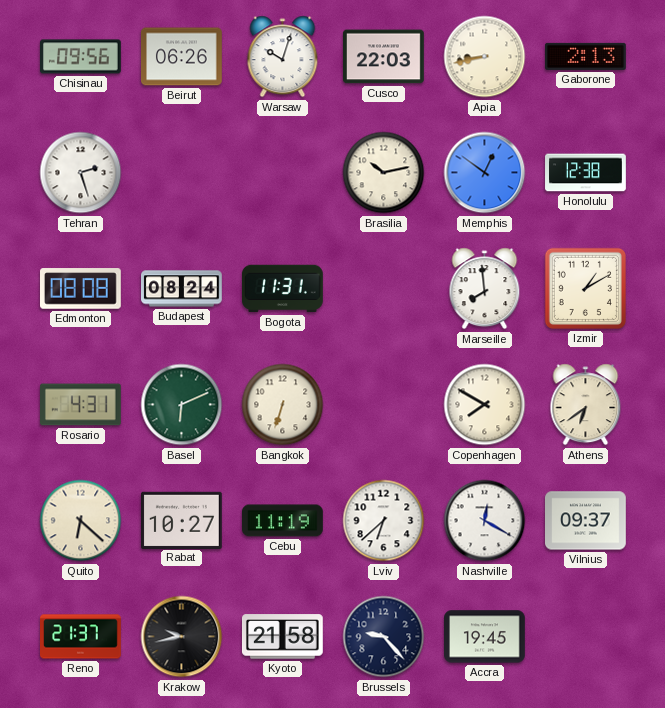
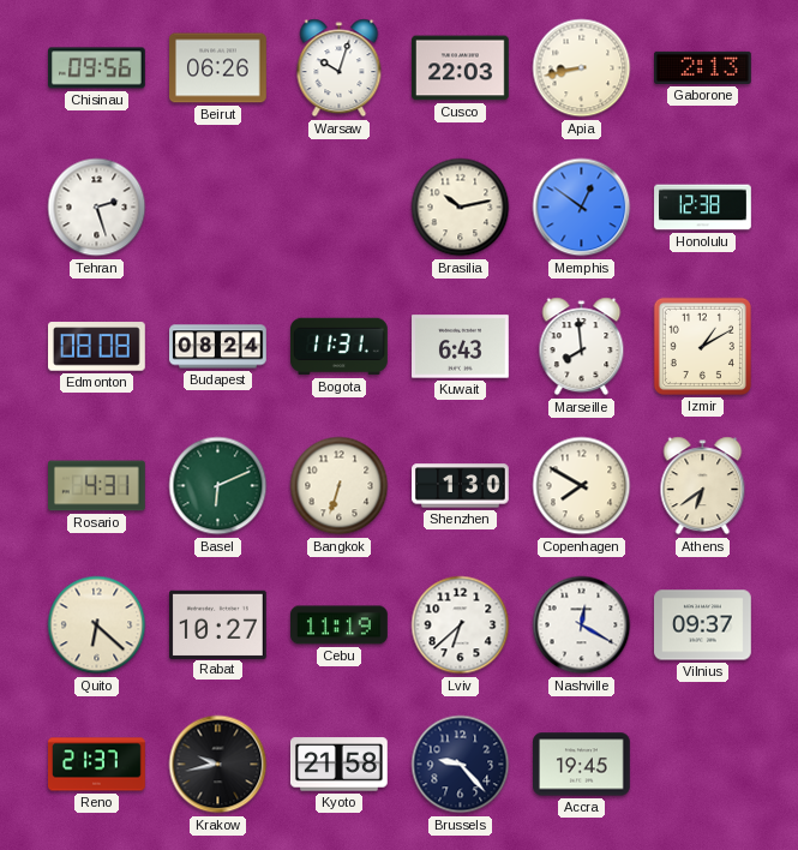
Kuwait: none -> 6:43
Shenzhen: none -> 1:30
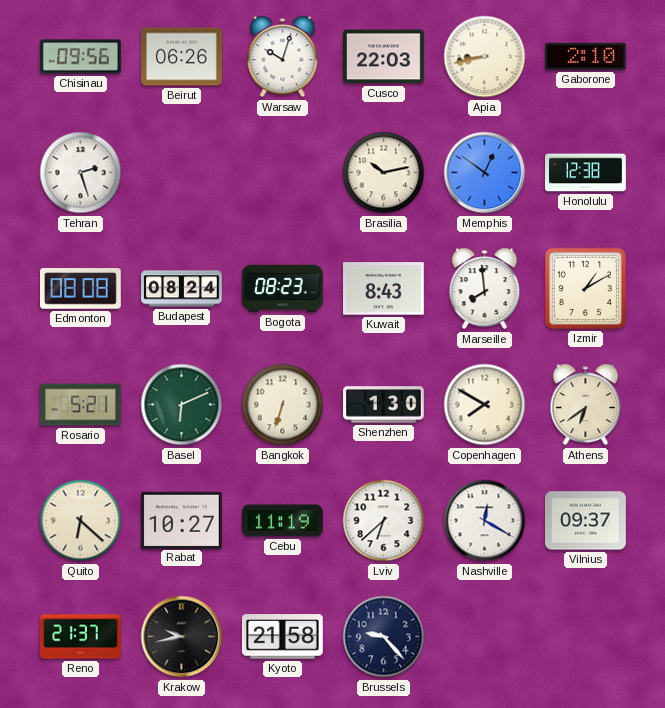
Gaborone: 2:13 -> 2:10
Bogota: 11:31 -> 08:23
Kuwait: 6:43 -> 8:43
Rosario: 4:31 -> 5:21
Accra: 19:45 -> none
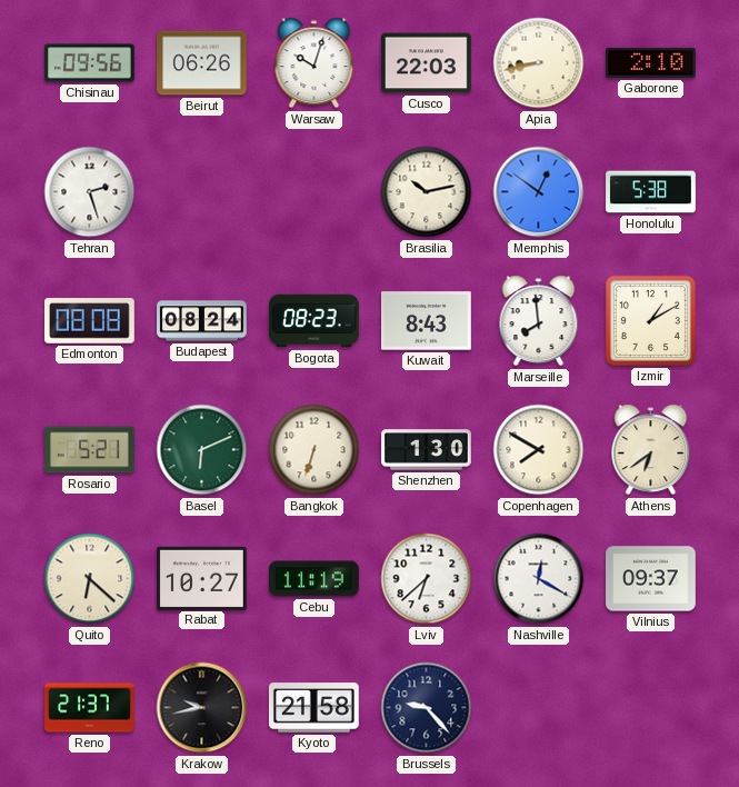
Honolulu: 12:38 -> 5:38
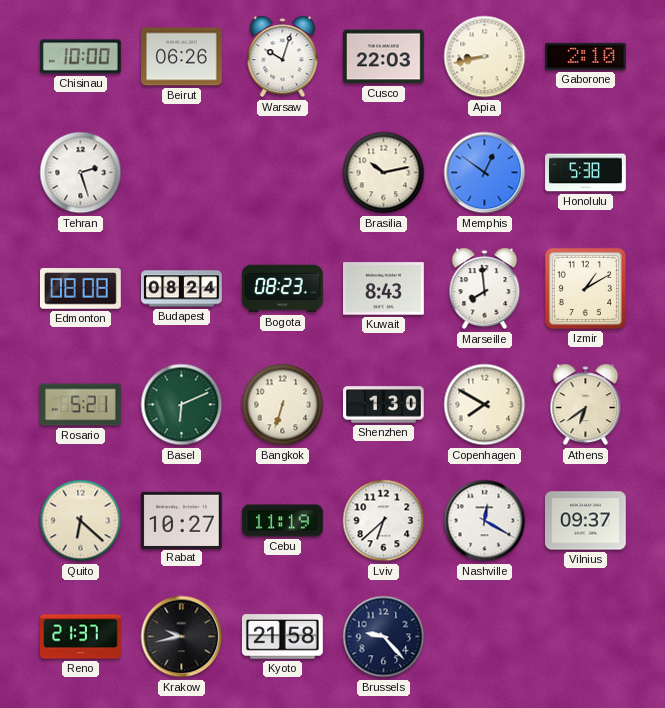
Chisinau: 09:56 -> 10:00
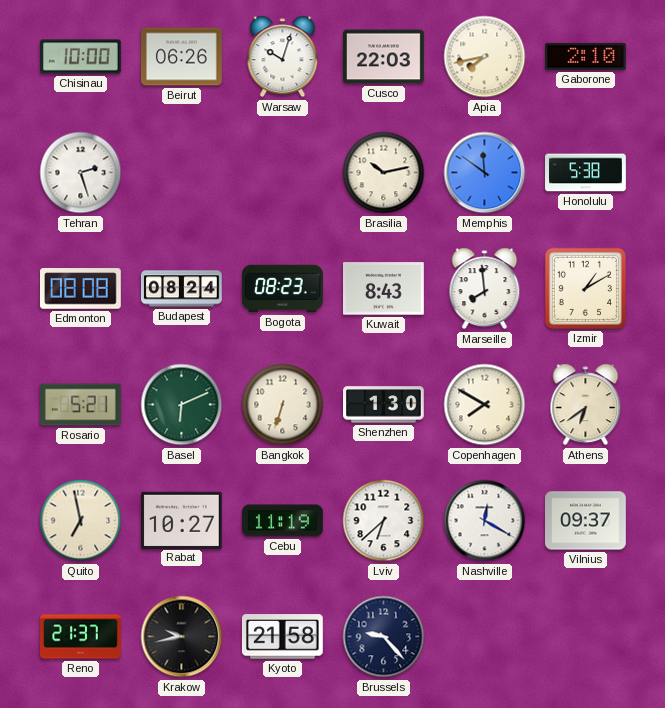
Apia: 8:43 -> 7:43
Memphis: 12:51 -> 11:51
Quito: 6:22 -> 6:58
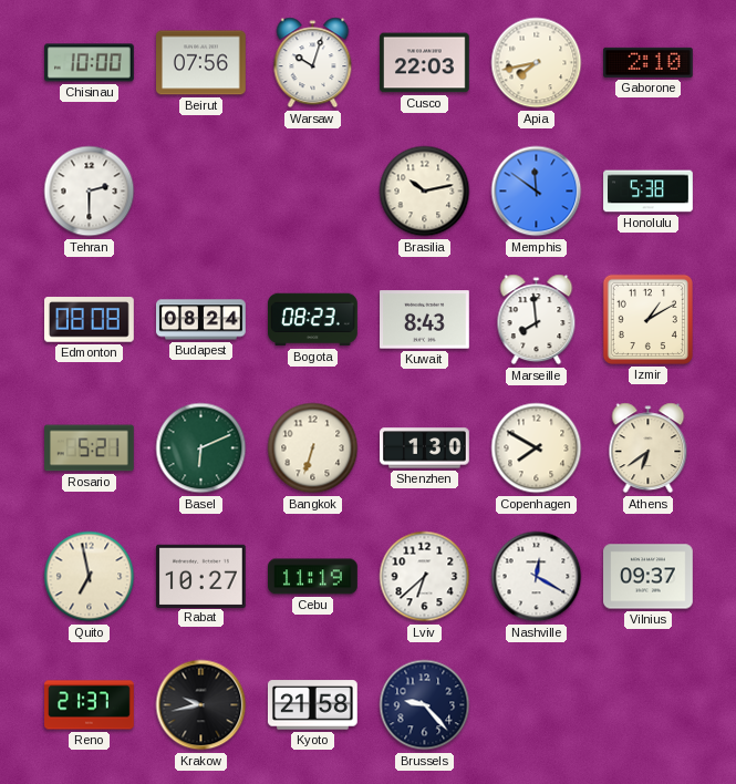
Beirut: 06:26 -> 07:56
Tehran: 2:27 -> 2:30
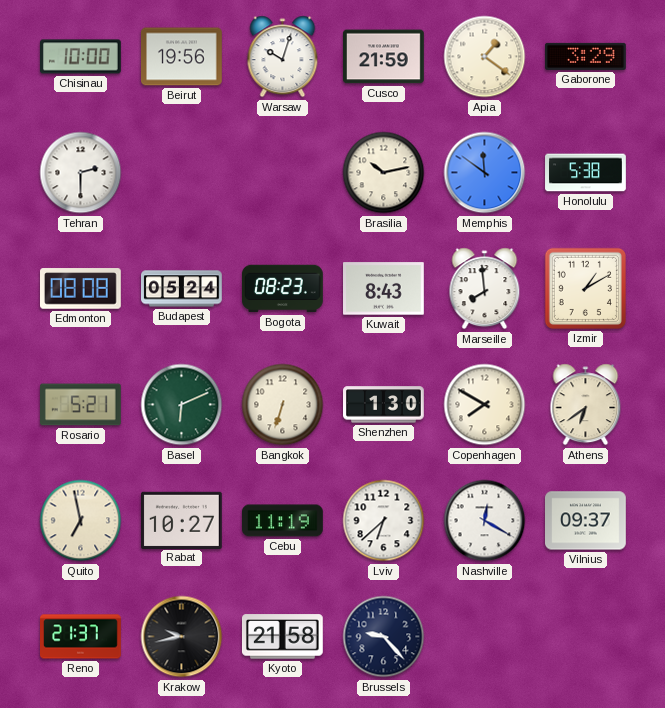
Beirut: 07:56 -> 19:56
Cusco: 22:03 -> 21:59
Apia: 7:43 -> 1:21
Gaborone: 2:10 -> 3:29
Budapest: 08:24 -> 05:24
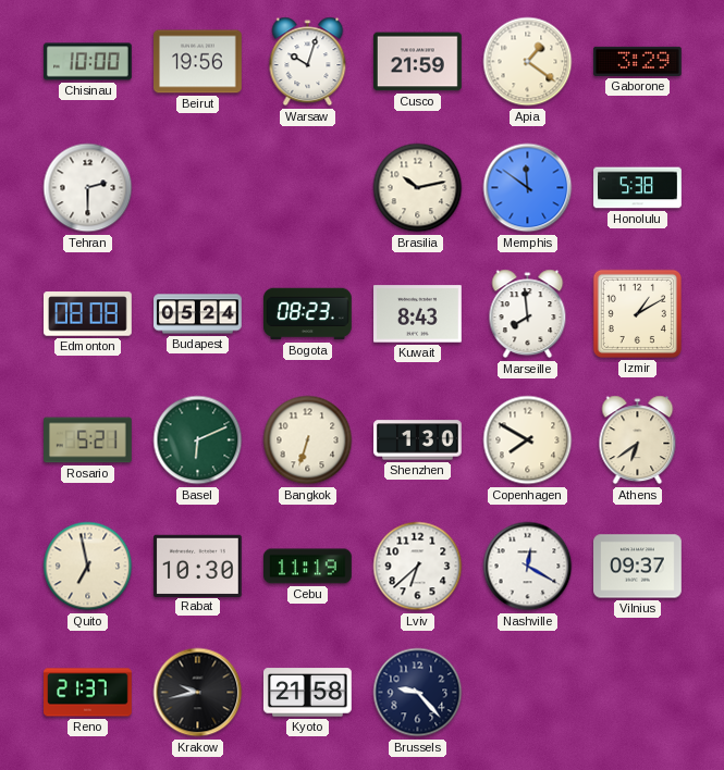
Rabat: 10:27 -> 10:30
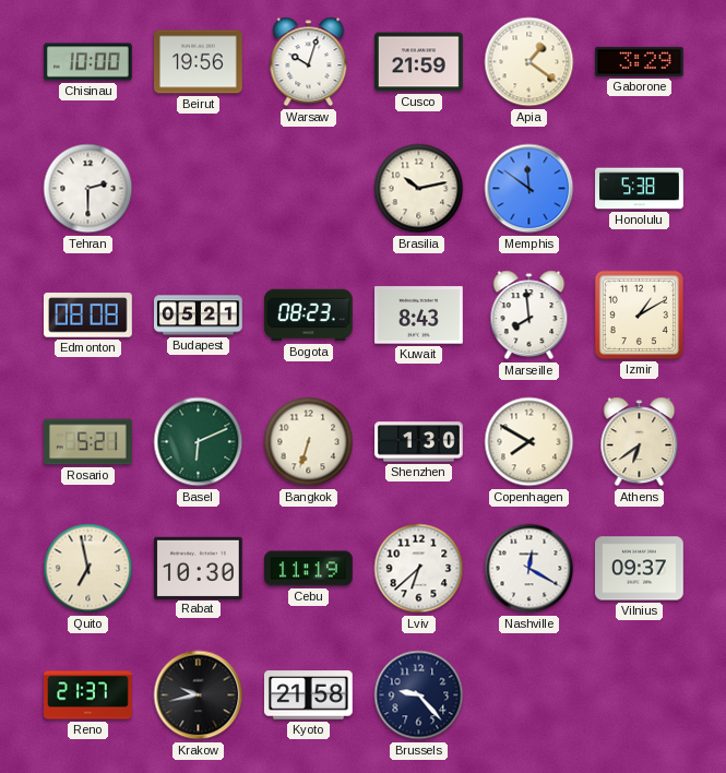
Budapest: 05:24 -> 05:21
